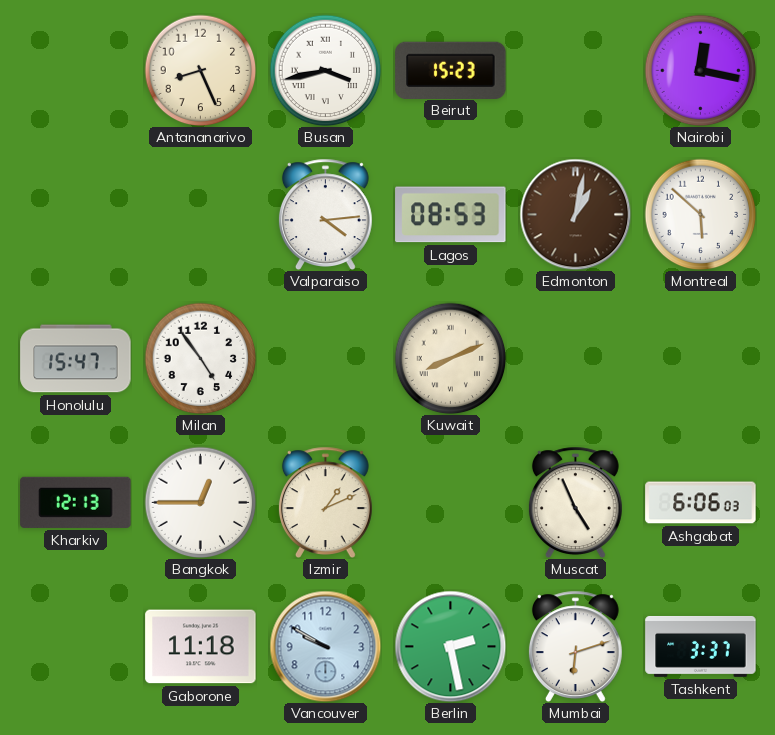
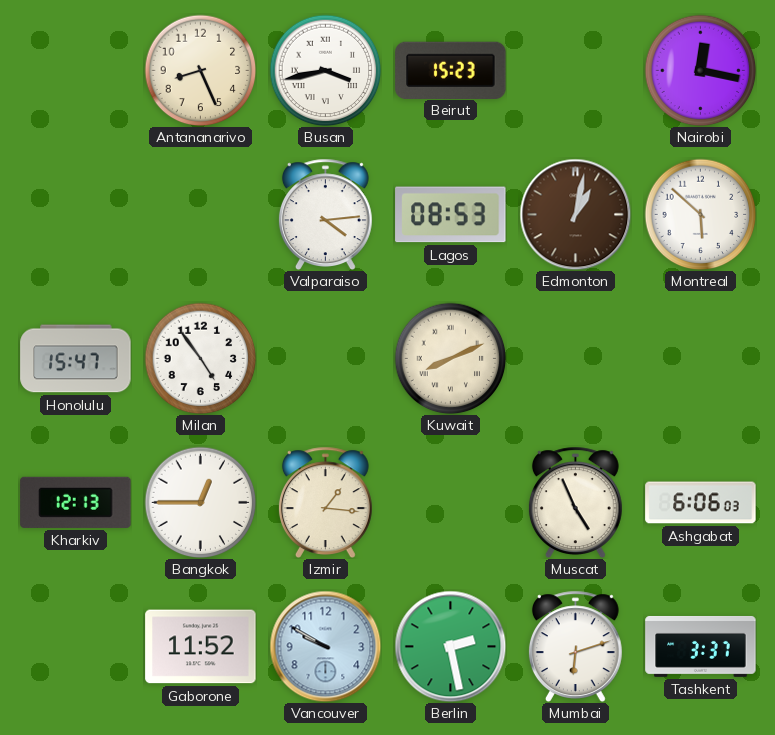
Izmir: 1:11 -> 1:16
Gaborone: 11:18 -> 11:52
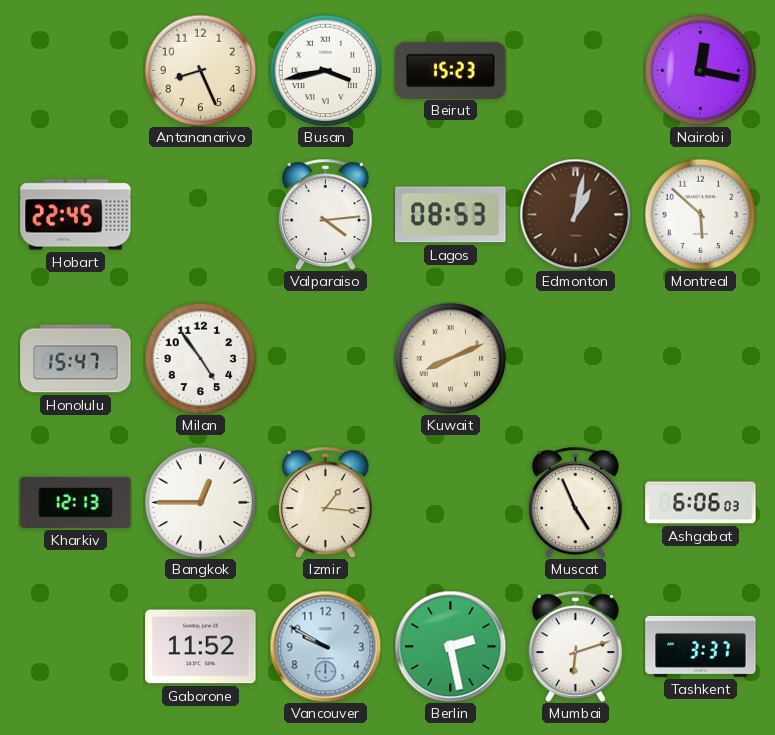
Hobart: none -> 22:45
